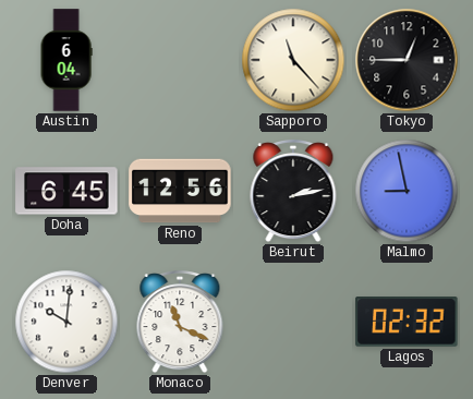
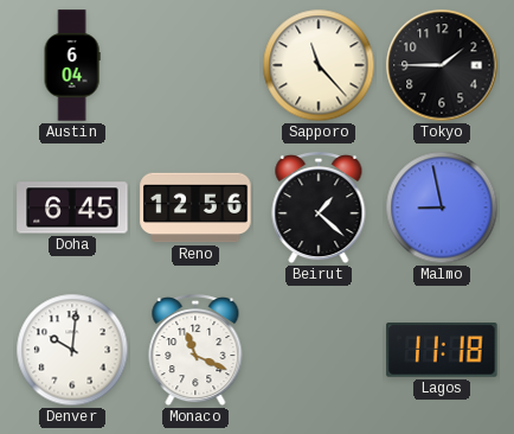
Tokyo: 12:45 -> 1:45
Beirut: 2:13 -> 1:22
Lagos: 02:32 -> 11:18
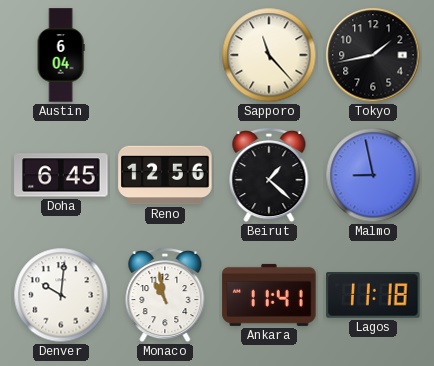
Tokyo: 1:45 -> 1:43
Monaco: 11:19 -> 10:58
Ankara: none -> 11:41
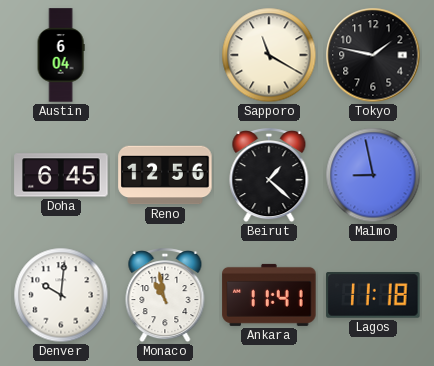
Sapporo: 11:23 -> 11:20
Tokyo: 1:43 -> 1:47
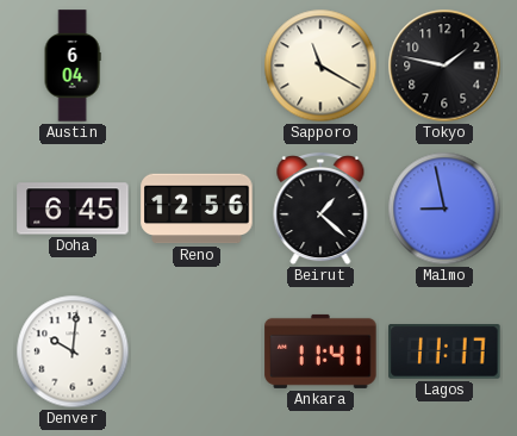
Monaco: 10:58 -> none
Lagos: 11:18 -> 11:17
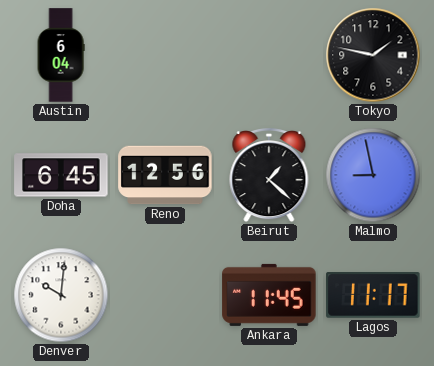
Sapporo: 11:20 -> none
Ankara: 11:41 -> 11:45
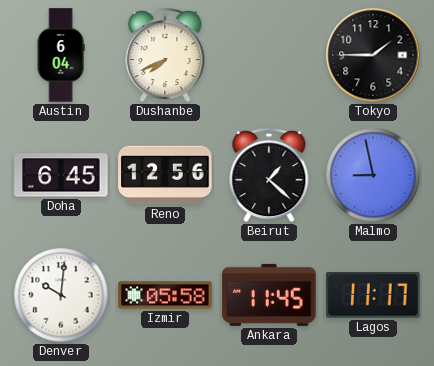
Dushanbe: none -> 7:41
Tokyo: 1:47 -> 1:45
Izmir: none -> 05:58
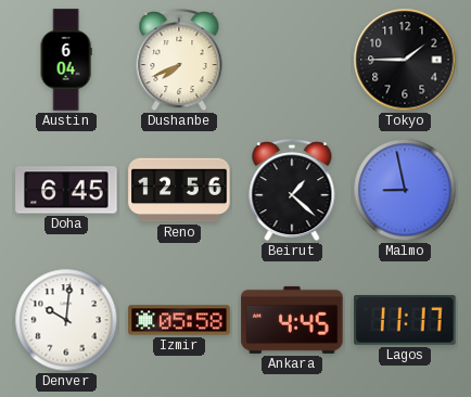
Ankara: 11:45 -> 4:45
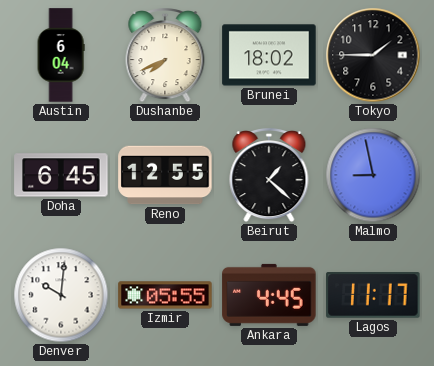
Brunei: none -> 18:02
Reno: 12:56 -> 12:55
Izmir: 05:58 -> 05:55
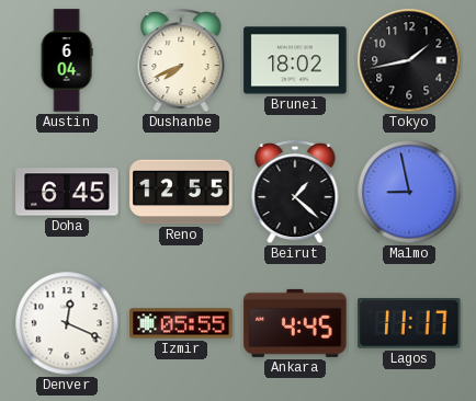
Tokyo: 1:45 -> 1:43
Denver: 10:01 -> 12:19
